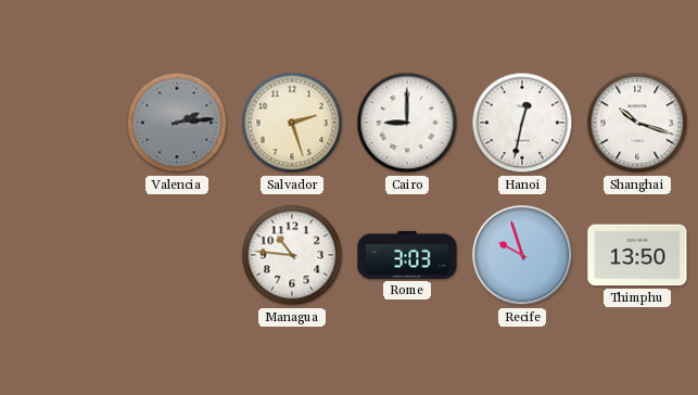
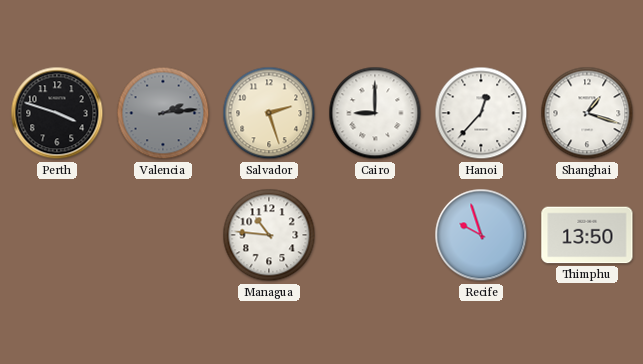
Perth: none -> 3:48
Hanoi: 12:32 -> 12:37
Shanghai: 10:18 -> 1:18
Rome: 3:03 -> none
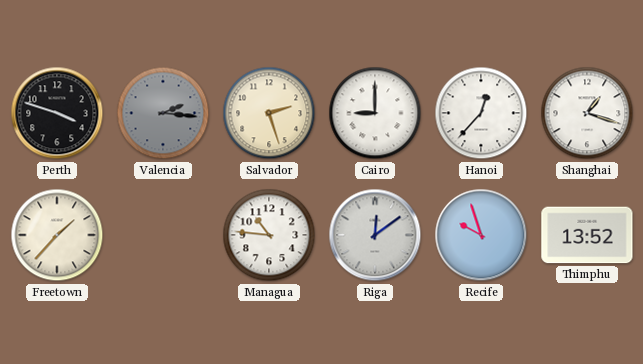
Valencia: 2:14 -> 2:16
Freetown: none -> 1:37
Riga: none -> 12:09
Thimphu: 13:50 -> 13:52
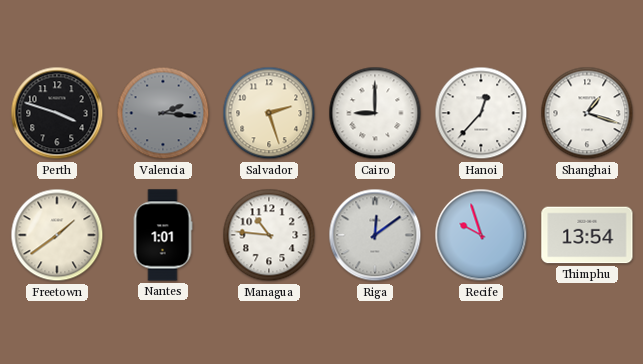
Freetown: 1:37 -> 1:39
Nantes: none -> 1:01
Thimphu: 13:52 -> 13:54
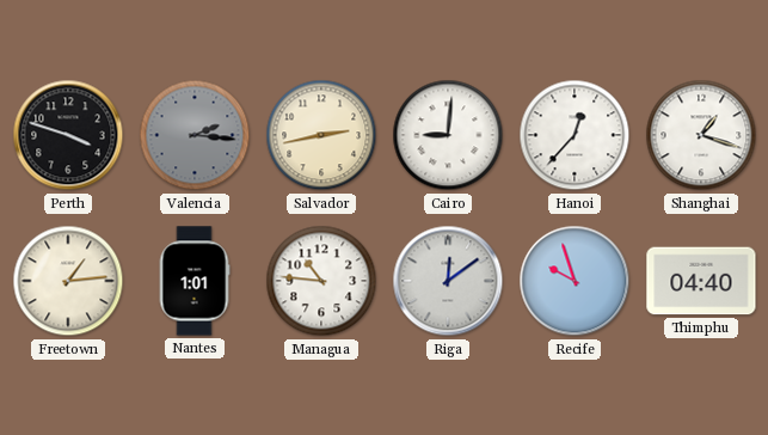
Salvador: 2:27 -> 2:43
Cairo: 9:00 -> 9:01
Freetown: 1:39 -> 1:14
Thimphu: 13:54 -> 04:40
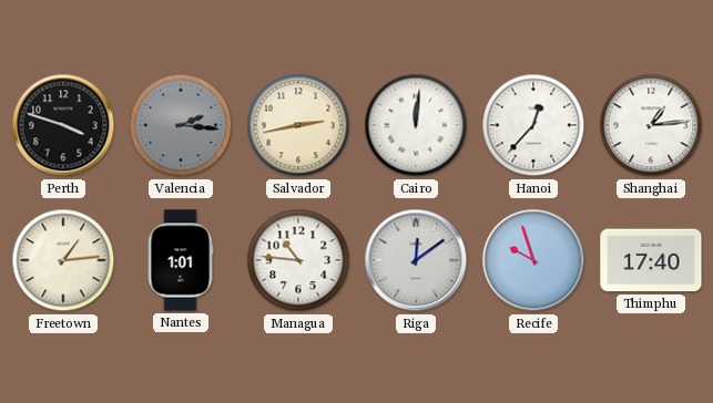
Cairo: 9:01 -> 12:01
Shanghai: 1:18 -> 1:14
Thimphu: 04:40 -> 17:40
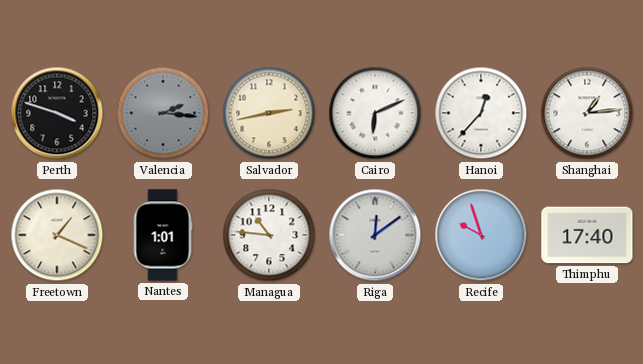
Cairo: 12:01 -> 6:11
Freetown: 1:14 -> 1:19
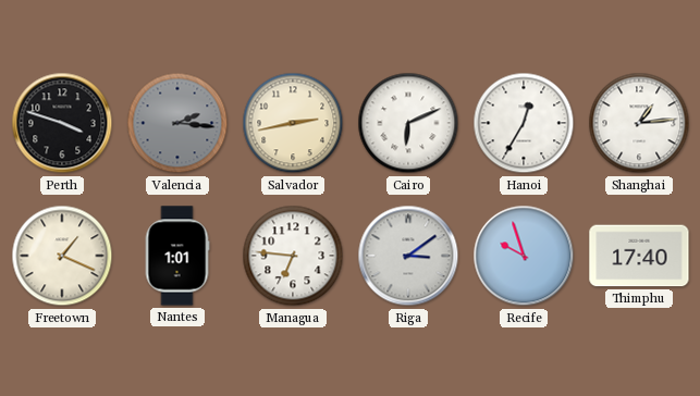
Hanoi: 12:37 -> 12:35
Managua: 10:46 -> 6:46
Riga: 12:09 -> 3:09
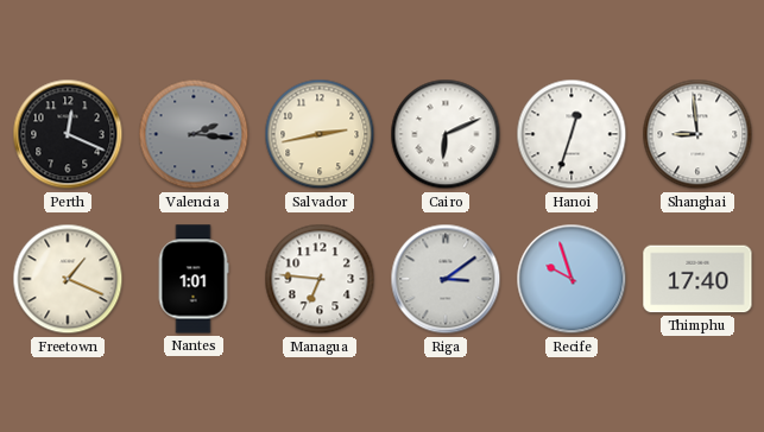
Perth: 3:48 -> 12:19
Hanoi: 12:35 -> 12:33
Shanghai: 1:14 -> 8:59
